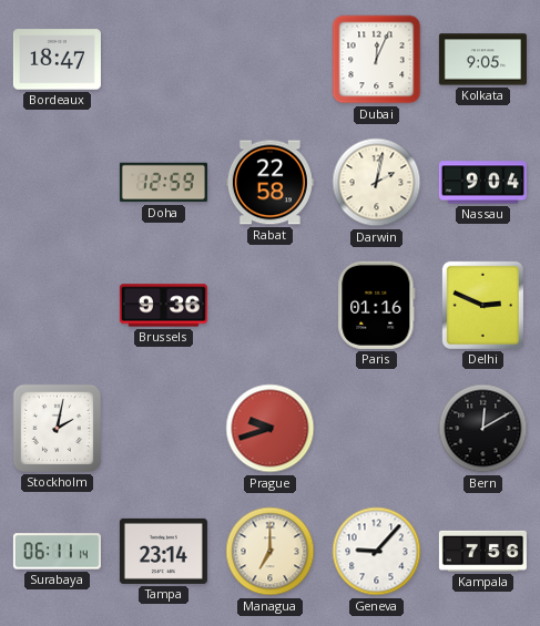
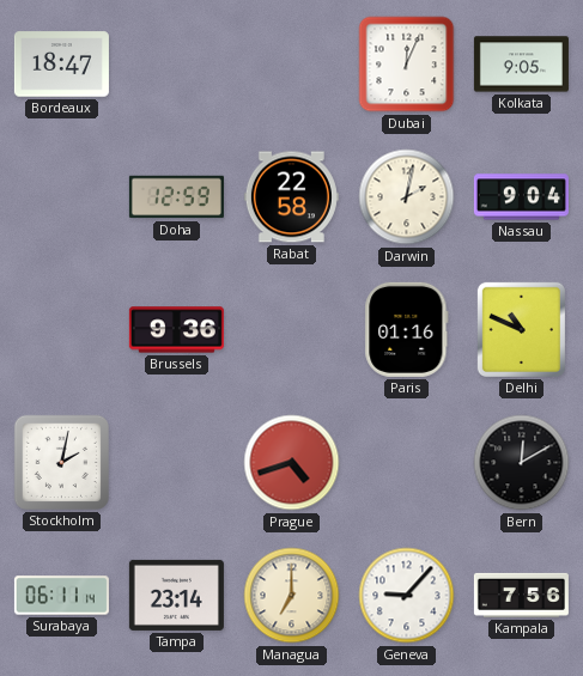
Delhi: 2:49 -> 10:49
Prague: 9:42 -> 4:42
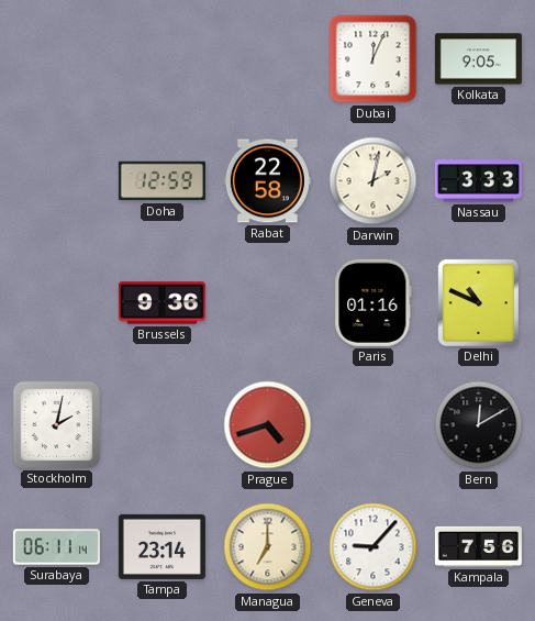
Bordeaux: 18:47 -> none
Nassau: 9:04 -> 3:33
